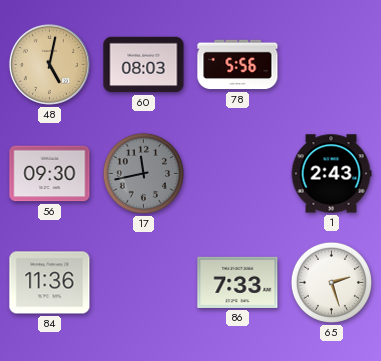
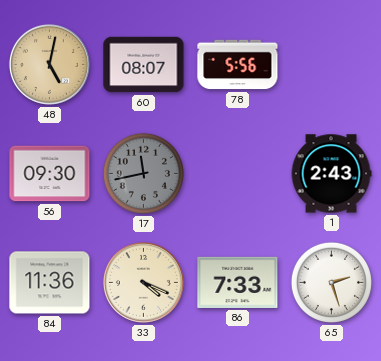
60: 08:03 -> 08:07
33: none -> 4:19
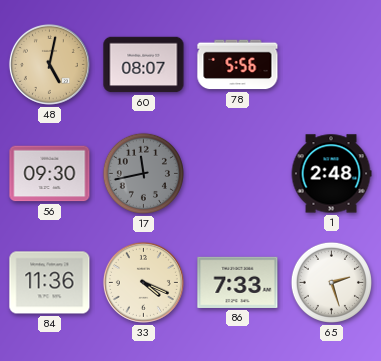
1: 2:43 -> 2:48
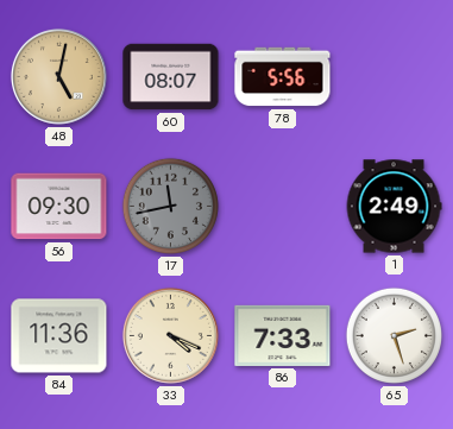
1: 2:48 -> 2:49
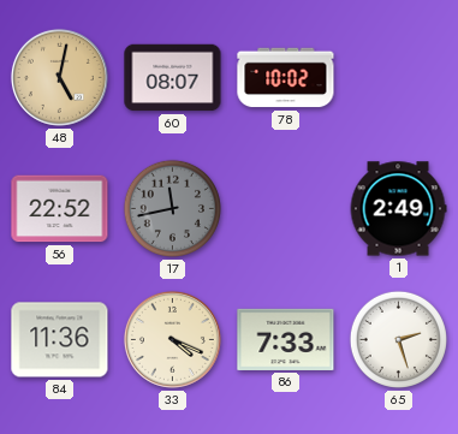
78: 5:56 -> 10:02
56: 09:30 -> 22:52
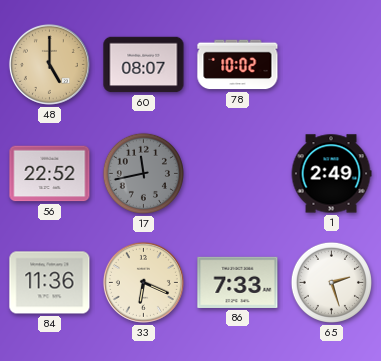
48: 5:02 -> 5:00
33: 4:19 -> 6:19
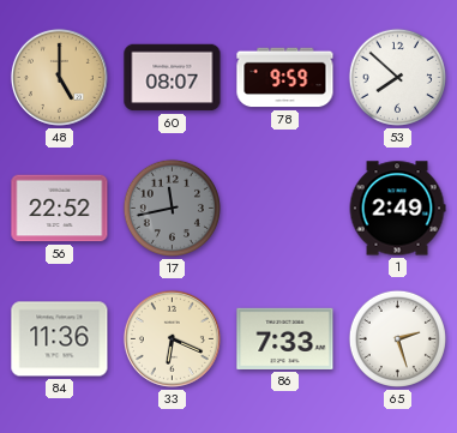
78: 10:02 -> 9:59
53: none -> 7:52
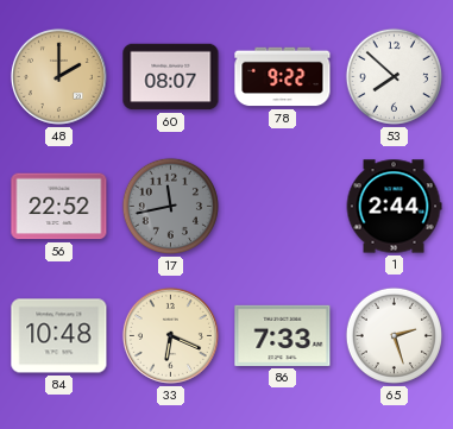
48: 5:00 -> 2:00
78: 9:59 -> 9:22
1: 2:49 -> 2:44
84: 11:36 -> 10:48
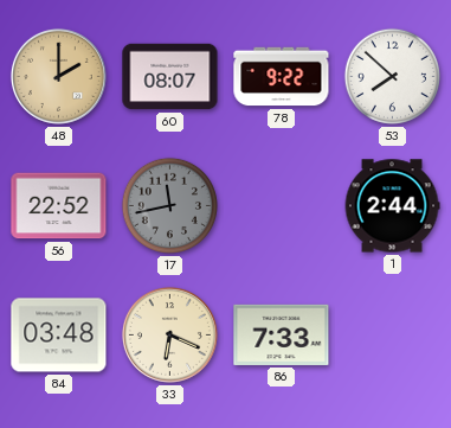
84: 10:48 -> 03:48
65: 2:27 -> none
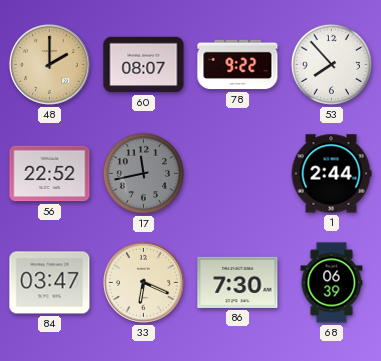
53: 7:52 -> 7:53
84: 03:48 -> 03:47
86: 7:33 -> 7:30
68: none -> 06:39
